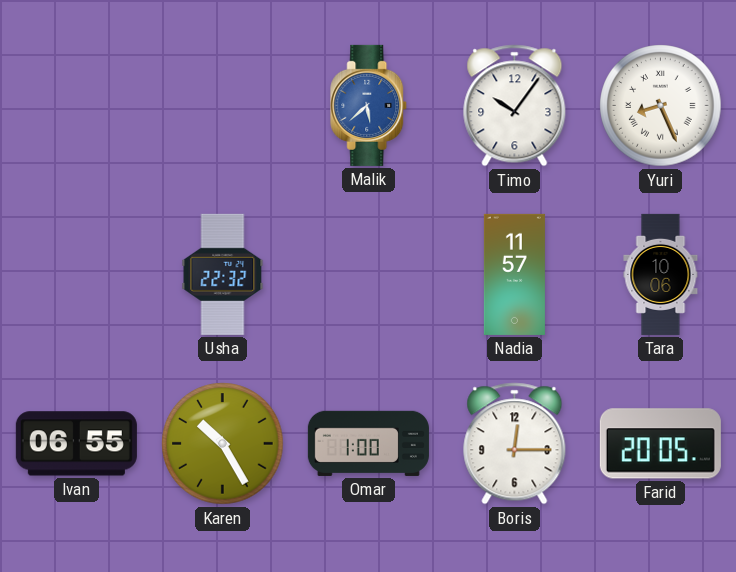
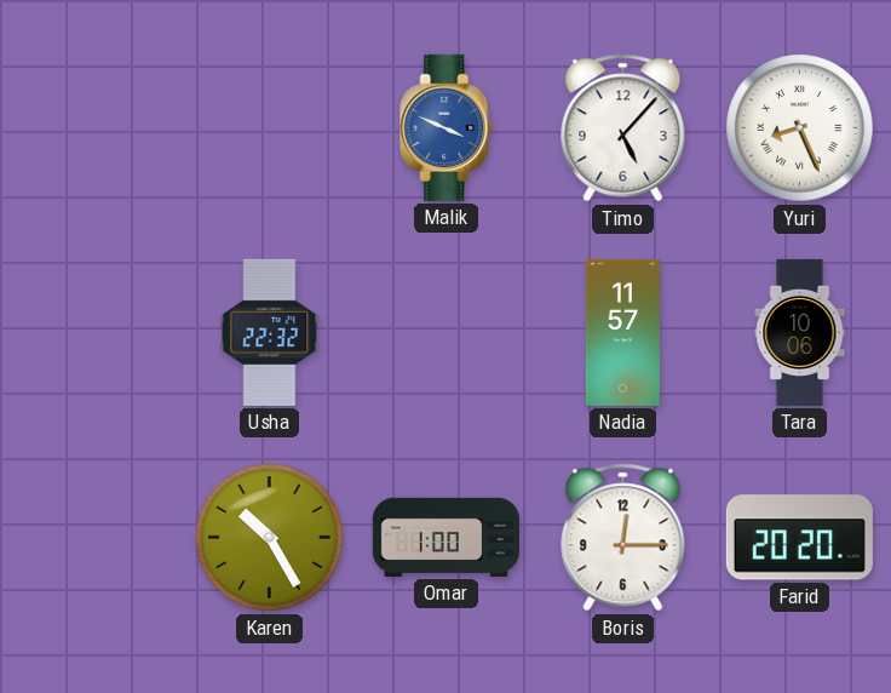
Malik: 5:38 -> 3:49
Timo: 10:06 -> 5:07
Ivan: 06:55 -> none
Farid: 20:05 -> 20:20
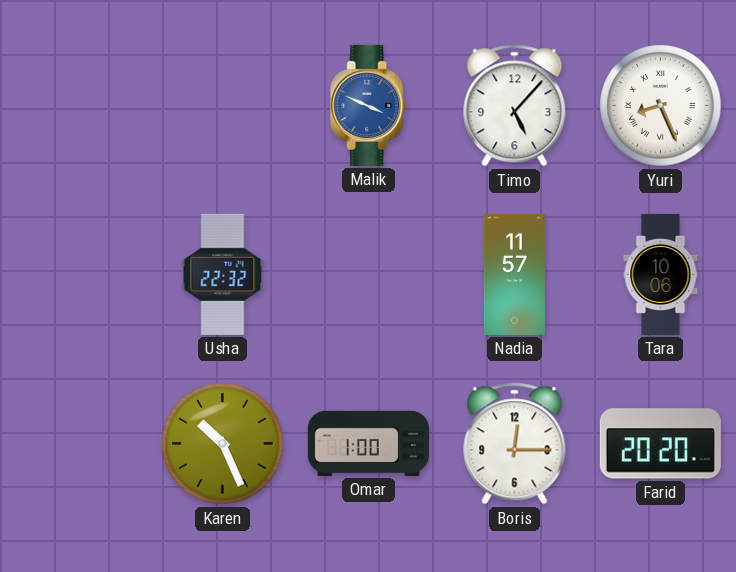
Karen: 10:25 -> 10:26
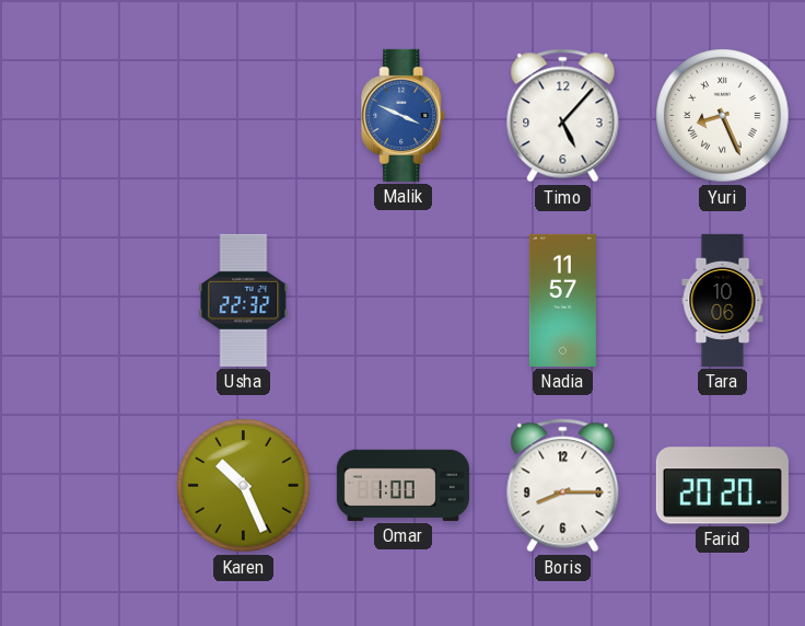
Boris: 12:15 -> 8:15
